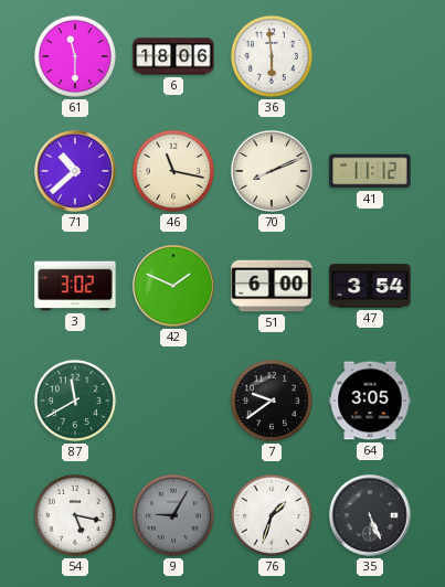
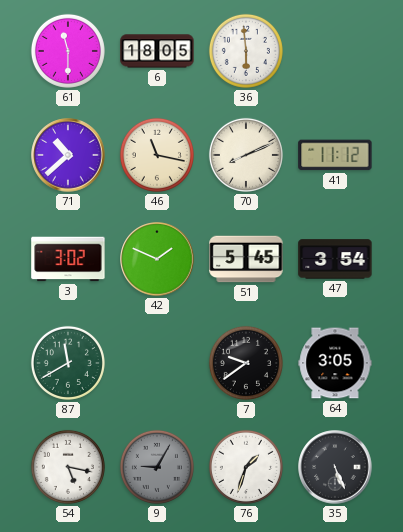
6: 18:06 -> 18:05
51: 6:00 -> 5:45
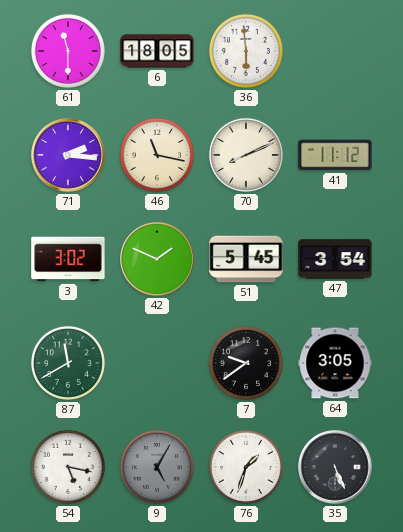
71: 10:38 -> 2:16
9: 9:05 -> 5:05
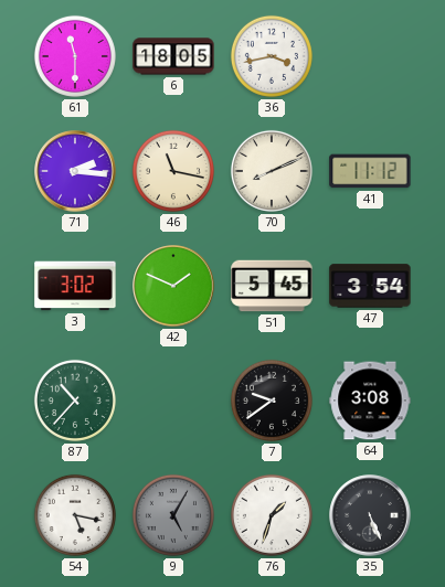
36: 5:59 -> 3:43
87: 11:40 -> 10:37
64: 3:05 -> 3:08
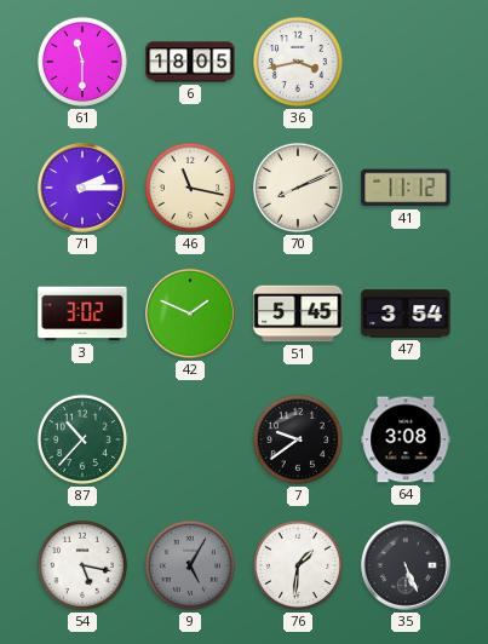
71: 2:16 -> 2:15
76: 1:33 -> 1:31
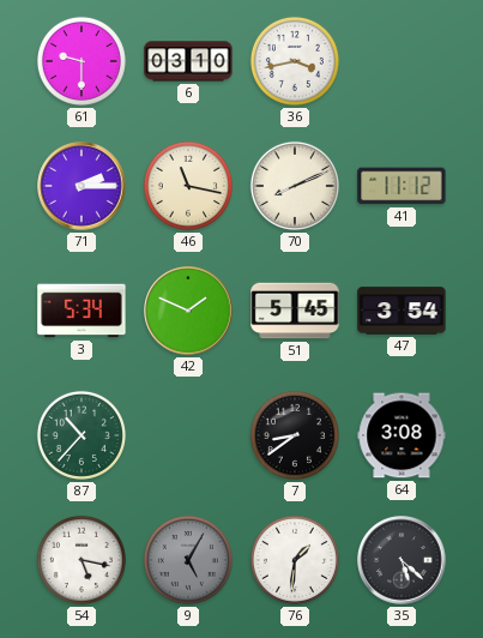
61: 11:30 -> 9:30
6: 18:05 -> 03:10
3: 3:02 -> 5:34
7: 9:39 -> 8:39
35: 5:26 -> 5:22
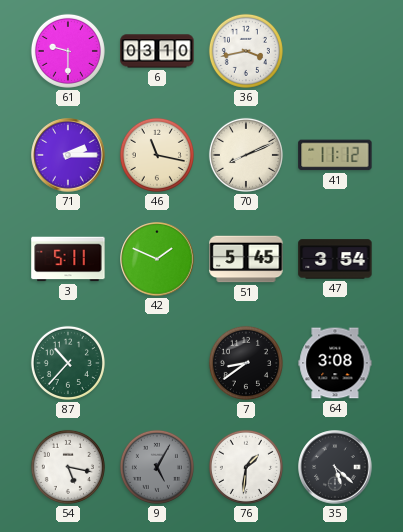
3: 5:34 -> 5:11
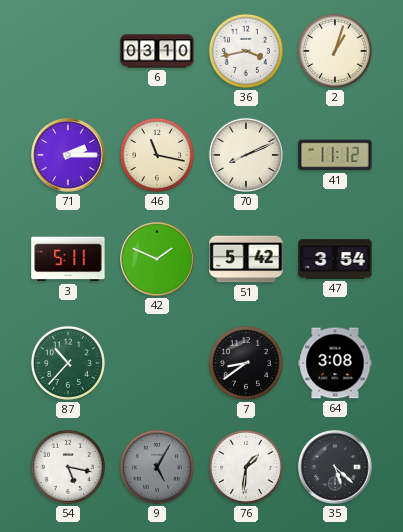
61: 9:30 -> none
2: none -> 1:03
51: 5:45 -> 5:42
